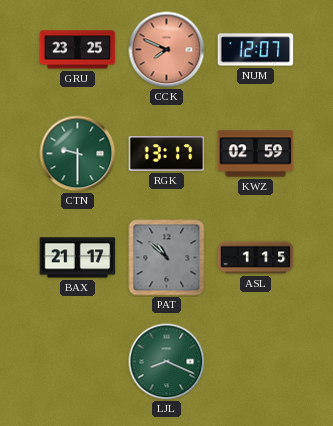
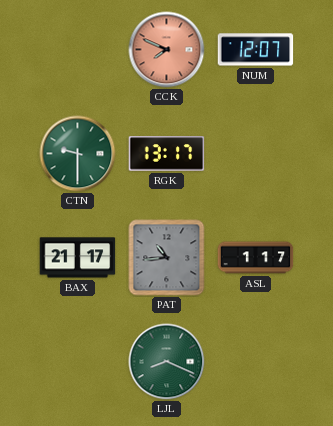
GRU: 23:25 -> none
KWZ: 02:59 -> none
PAT: 10:52 -> 10:44
ASL: 1:15 -> 1:17
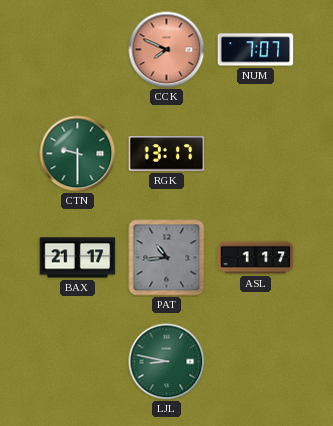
NUM: 12:07 -> 7:07
LJL: 8:19 -> 8:47
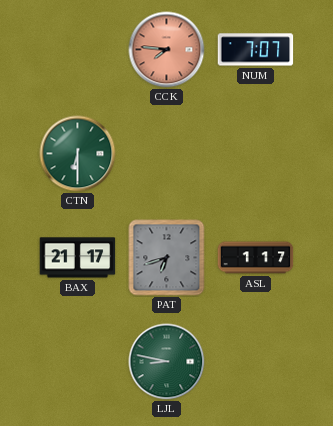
CCK: 7:49 -> 7:46
CTN: 9:30 -> 6:30
RGK: 13:17 -> none
PAT: 10:44 -> 6:42
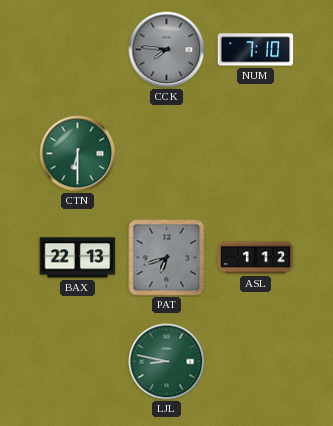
CCK dial: salmon -> grey
NUM: 7:07 -> 7:10
BAX: 21:17 -> 22:13
ASL: 1:17 -> 1:12
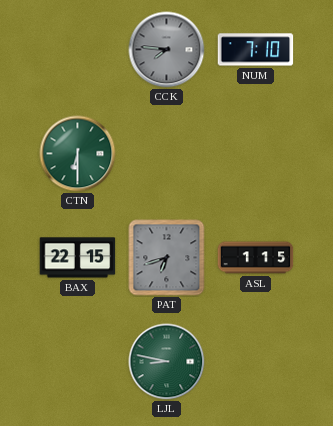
BAX: 22:13 -> 22:15
ASL: 1:12 -> 1:15
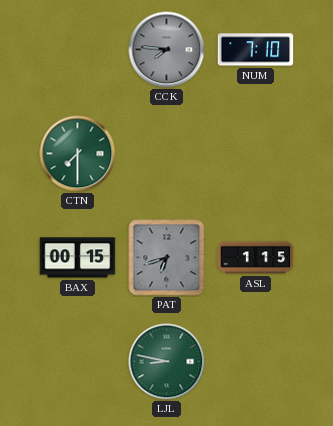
CTN: 6:30 -> 7:30
BAX: 22:15 -> 00:15
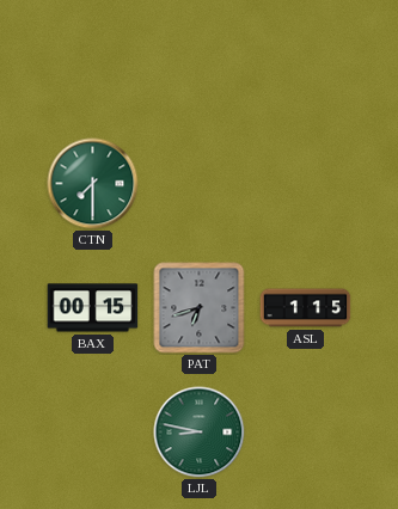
CCK: 7:46 -> none
NUM: 7:10 -> none
